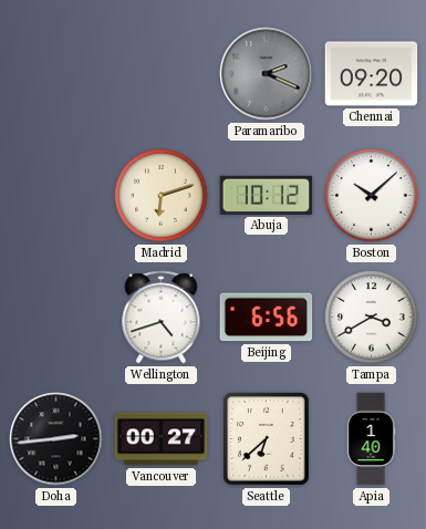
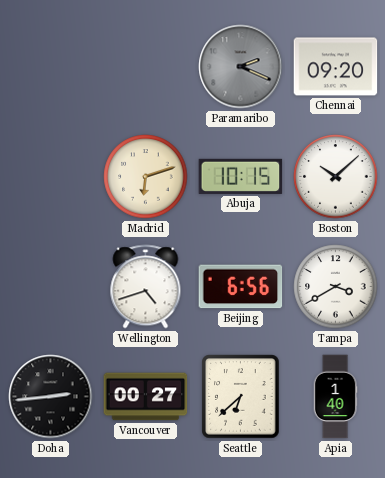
Abuja: 10:12 -> 10:15
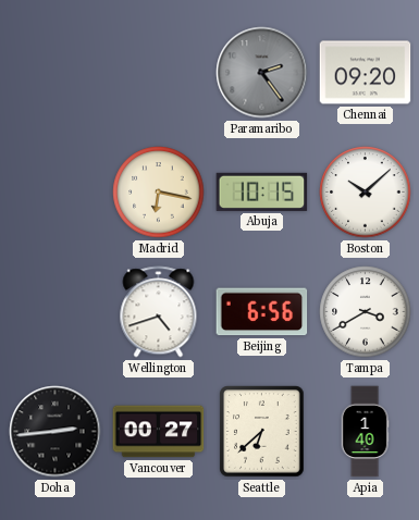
Paramaribo: 2:19 -> 2:24
Madrid: 6:12 -> 6:17
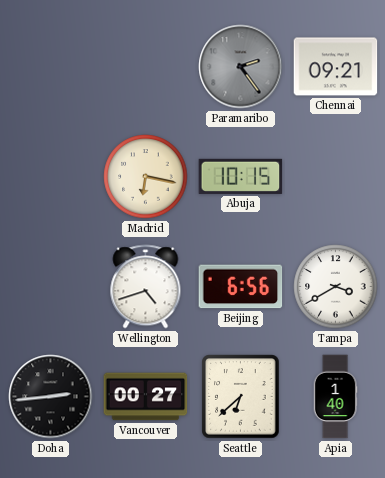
Chennai: 09:20 -> 09:21
Boston: 10:08 -> none
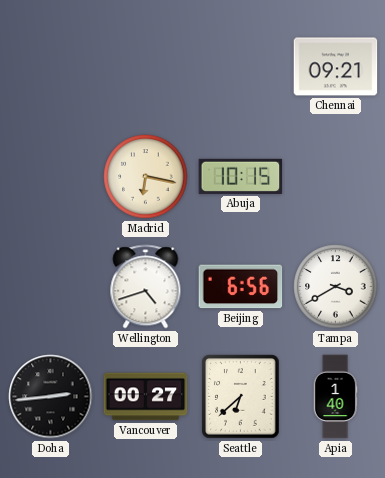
Paramaribo: 2:24 -> none
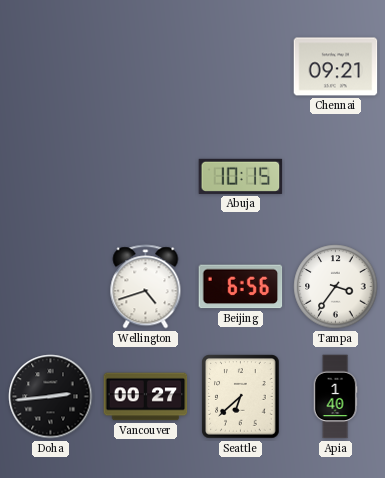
Madrid: 6:17 -> none
Tampa: 3:40 -> 3:36
